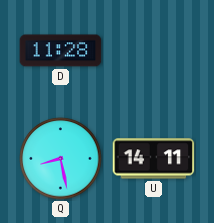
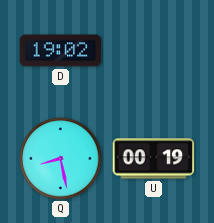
D: 11:28 -> 19:02
U: 14:11 -> 00:19
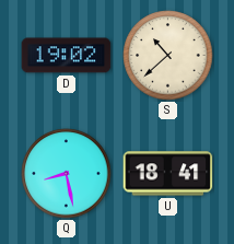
S: none -> 10:38
U: 00:19 -> 18:41
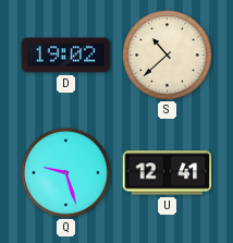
Q: 8:28 -> 9:27
U: 18:41 -> 12:41
